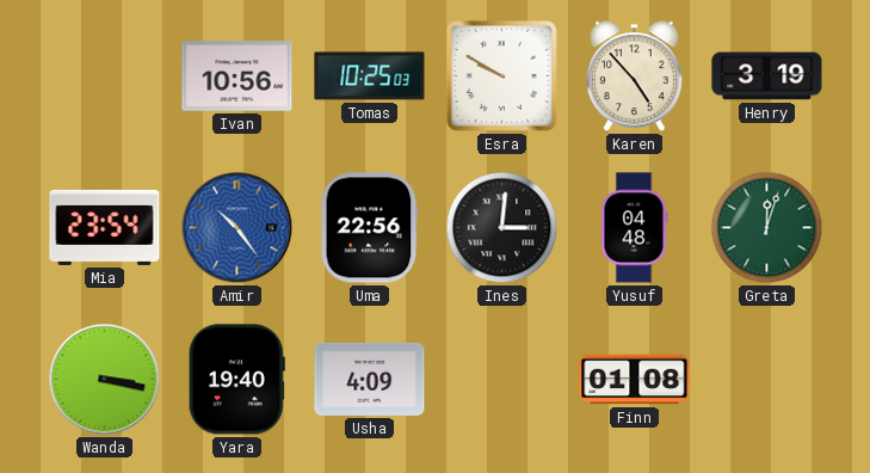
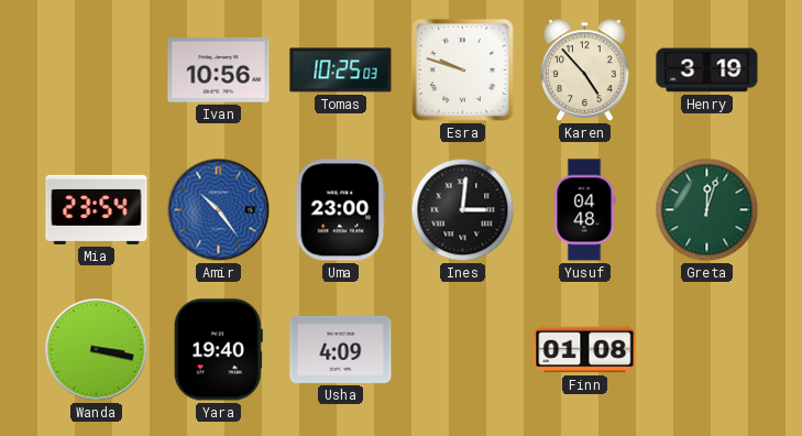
Esra: 9:50 -> 9:48
Uma: 22:56 -> 23:00
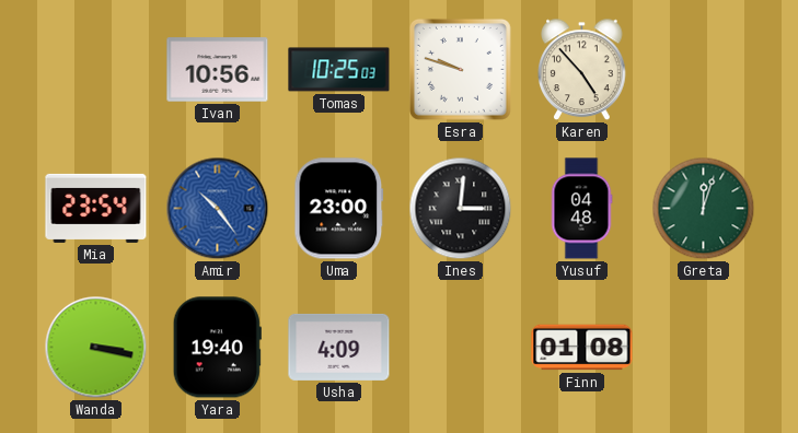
Henry: 3:19 -> none
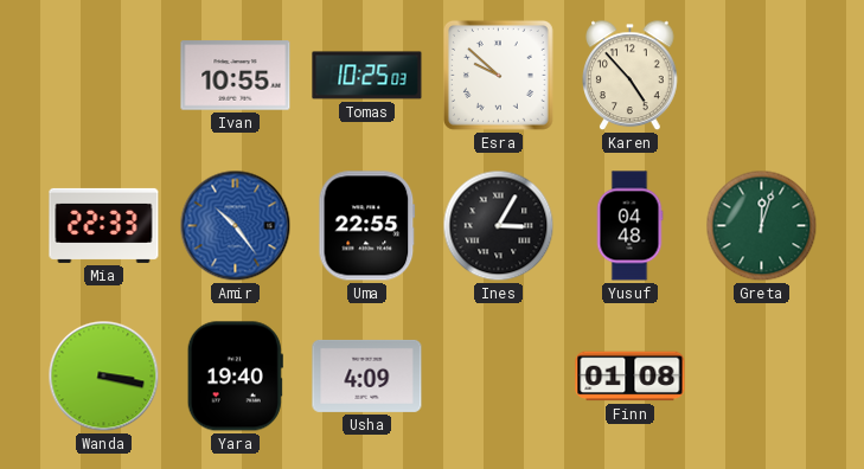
Ivan: 10:56 -> 10:55
Esra: 9:48 -> 9:52
Mia: 23:54 -> 22:33
Uma: 23:00 -> 22:55
Ines: 3:01 -> 3:05
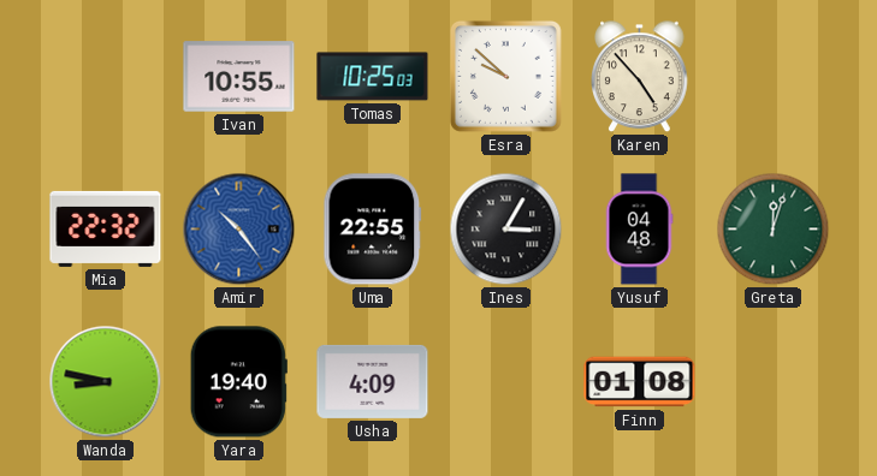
Mia: 22:33 -> 22:32
Wanda: 3:17 -> 8:47
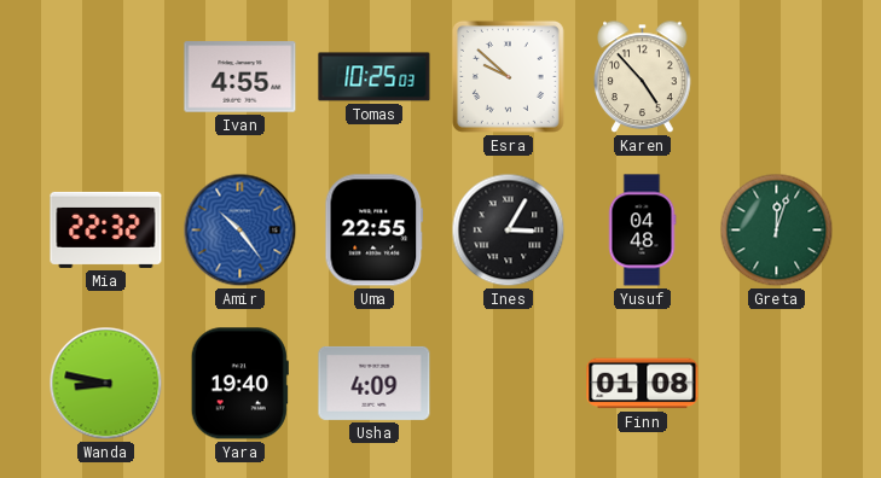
Ivan: 10:55 -> 4:55
